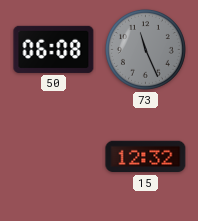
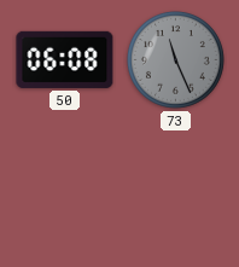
15: 12:32 -> none
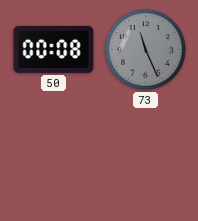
50: 06:08 -> 00:08
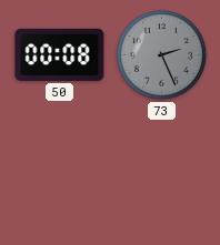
73: 11:26 -> 2:26
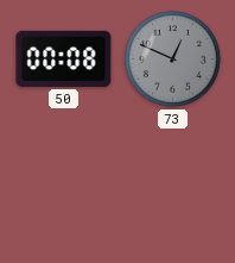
73: 2:26 -> 12:49
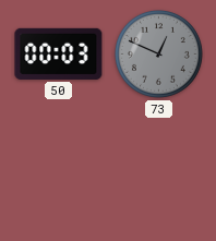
50: 00:08 -> 00:03
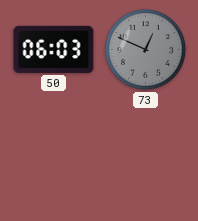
50: 00:03 -> 06:03
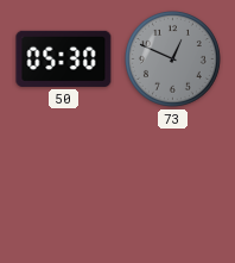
50: 06:03 -> 05:30
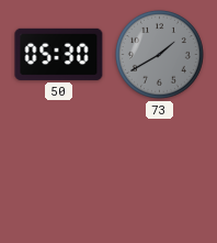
73: 12:49 -> 1:40
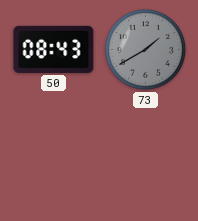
50: 05:30 -> 08:43
